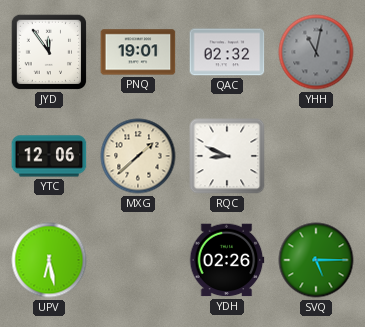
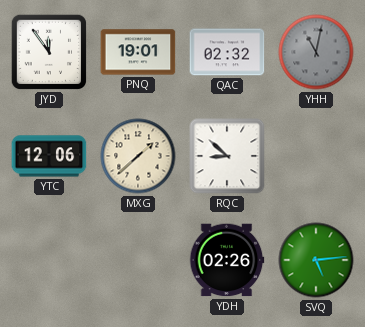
RQC: 8:49 -> 8:52
UPV: 6:28 -> none
SVQ: 5:15 -> 5:14
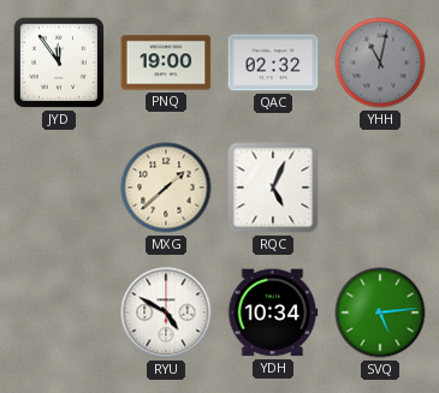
PNQ: 19:01 -> 19:00
YTC: 12:06 -> none
RQC: 8:52 -> 5:04
RYU: none -> 4:50
YDH: 02:26 -> 10:34
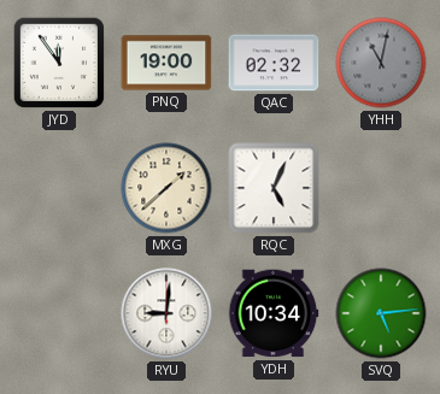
RYU: 4:50 -> 9:01
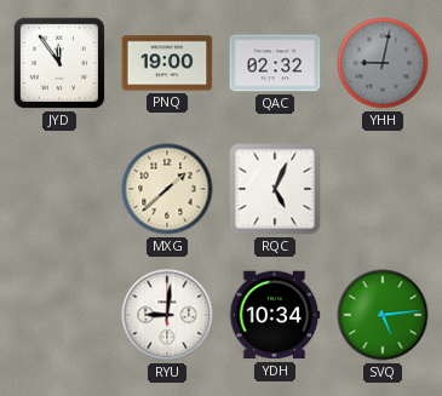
YHH: 11:02 -> 9:02
